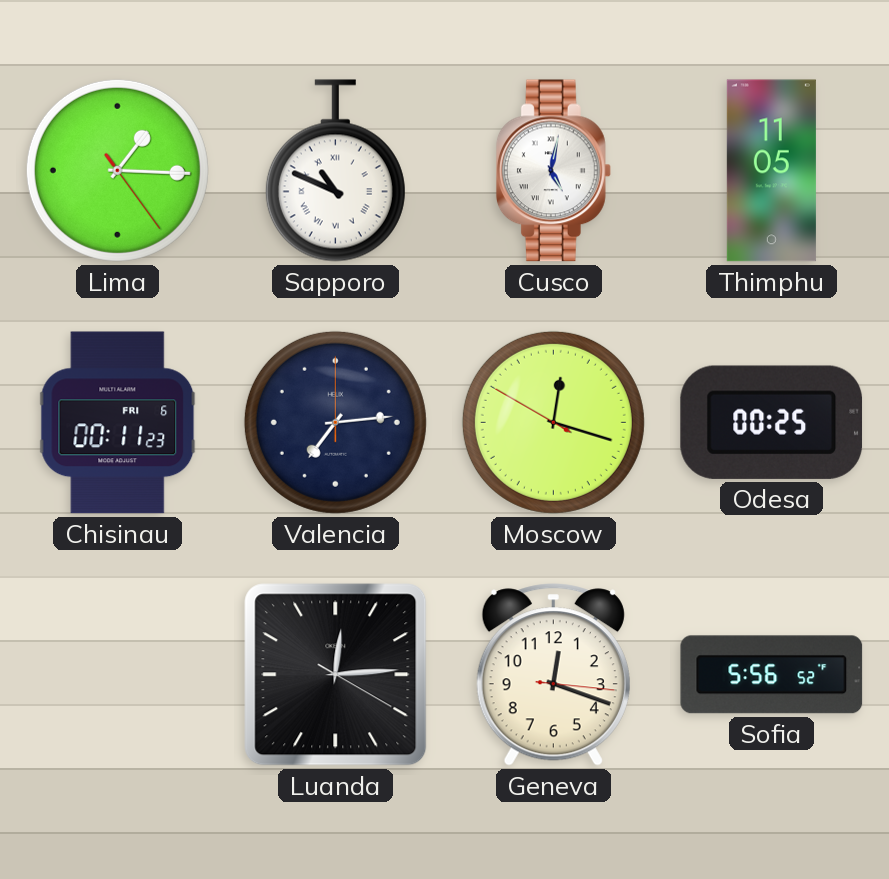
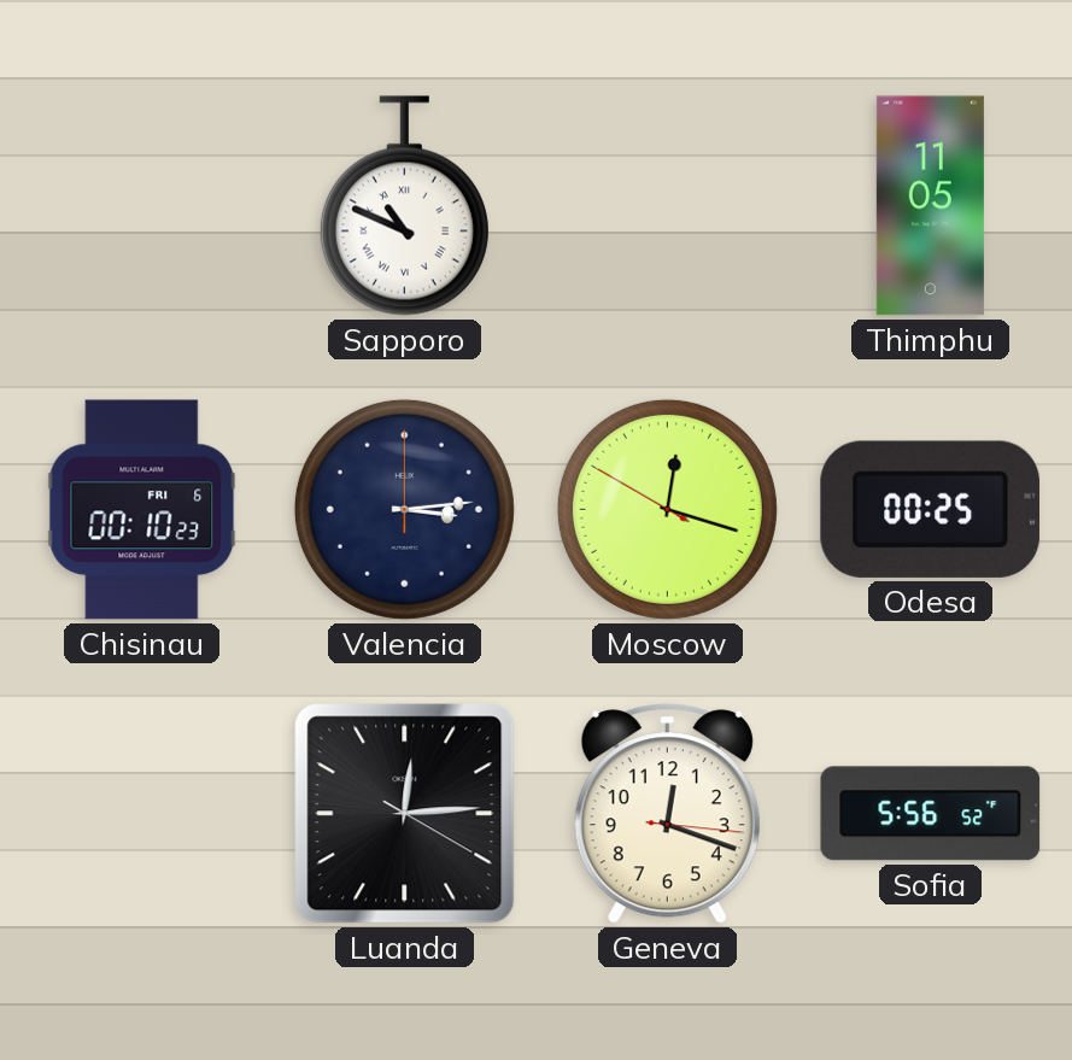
Lima: 1:15 -> none
Cusco: 5:02 -> none
Chisinau: 00:11 -> 00:10
Valencia: 7:14 -> 3:14
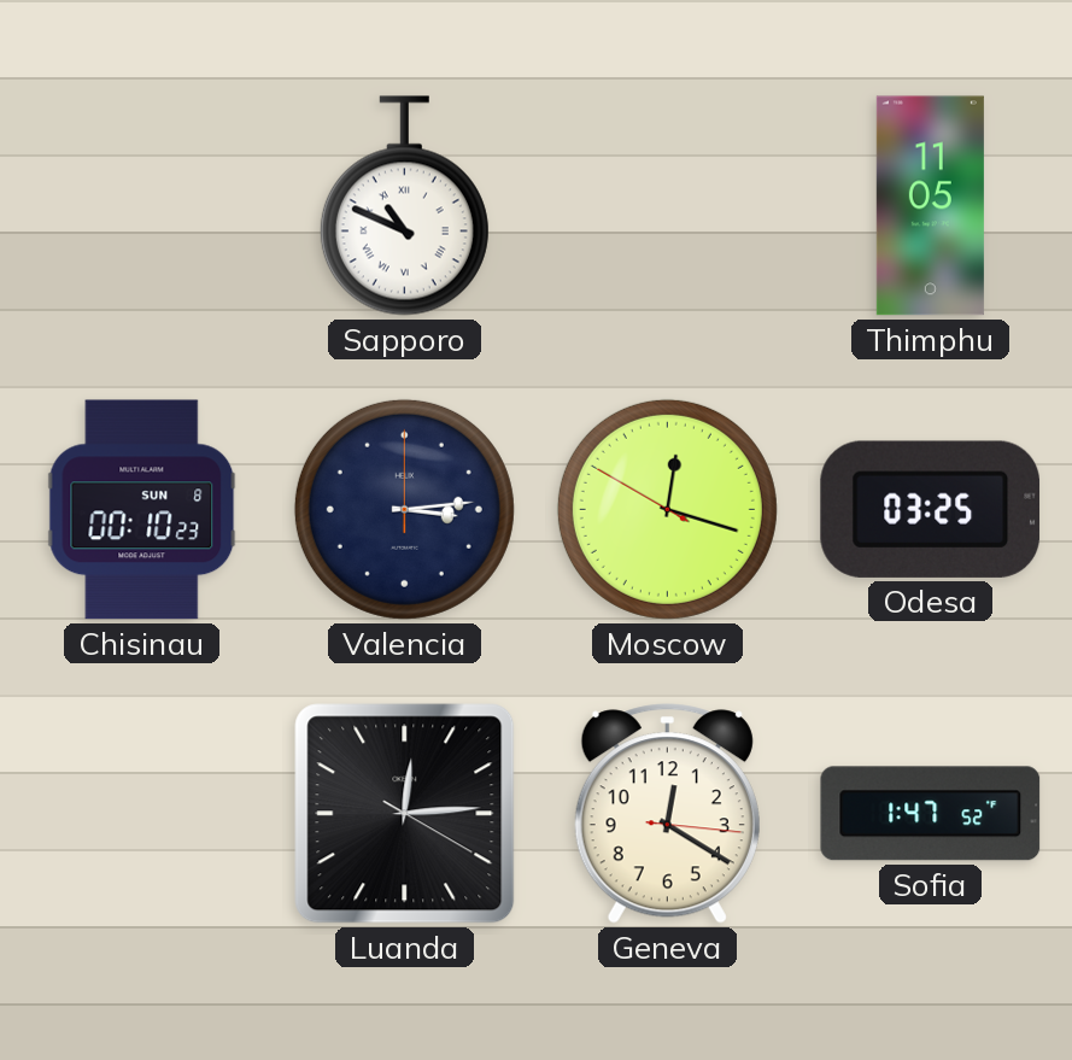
Chisinau date: FRI 6 -> SUN 8
Odesa: 00:25 -> 03:25
Geneva: 12:18 -> 12:20
Sofia: 5:56 -> 1:47
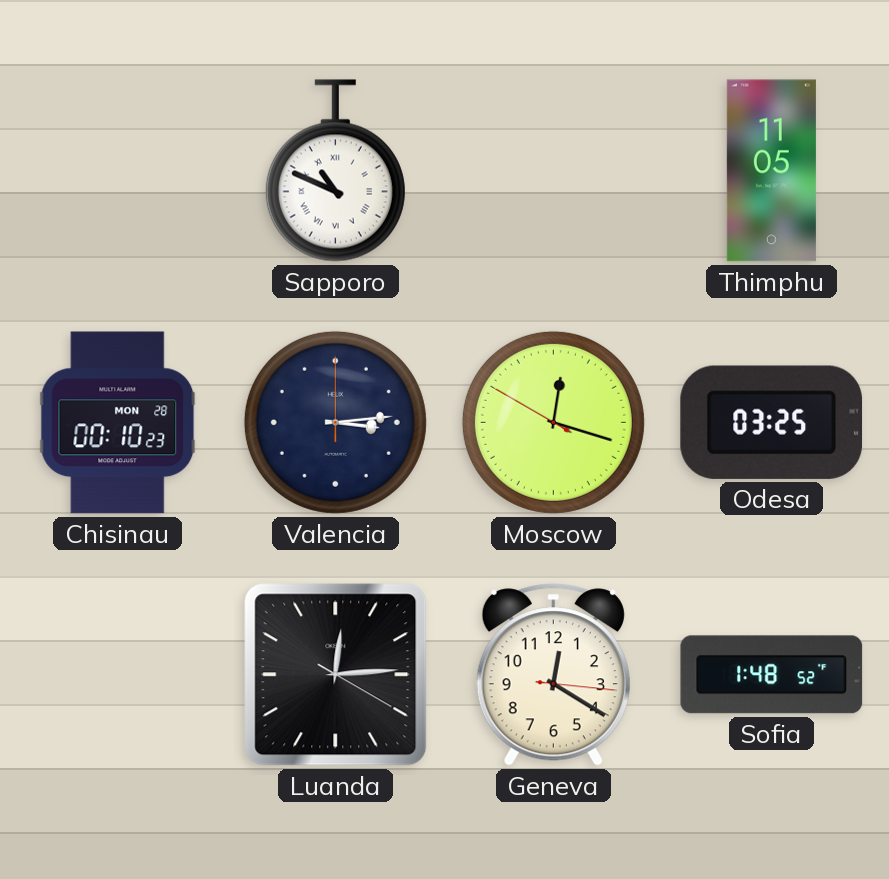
Chisinau date: SUN 8 -> MON 28
Sofia: 1:47 -> 1:48
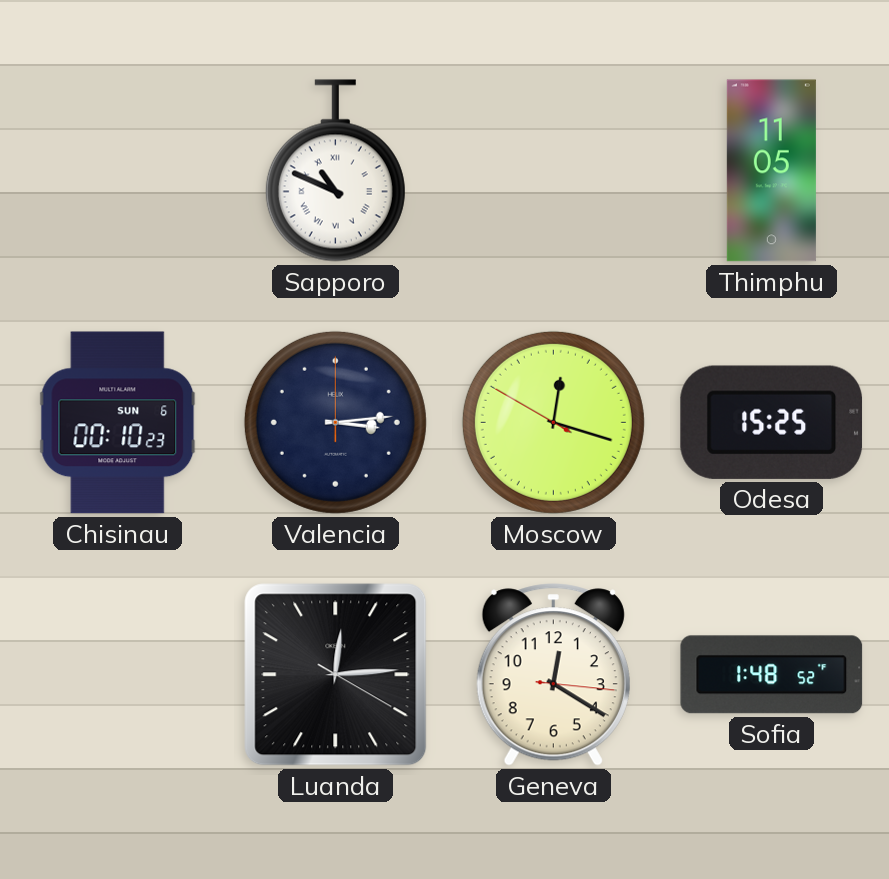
Chisinau date: MON 28 -> SUN 6
Odesa: 03:25 -> 15:25
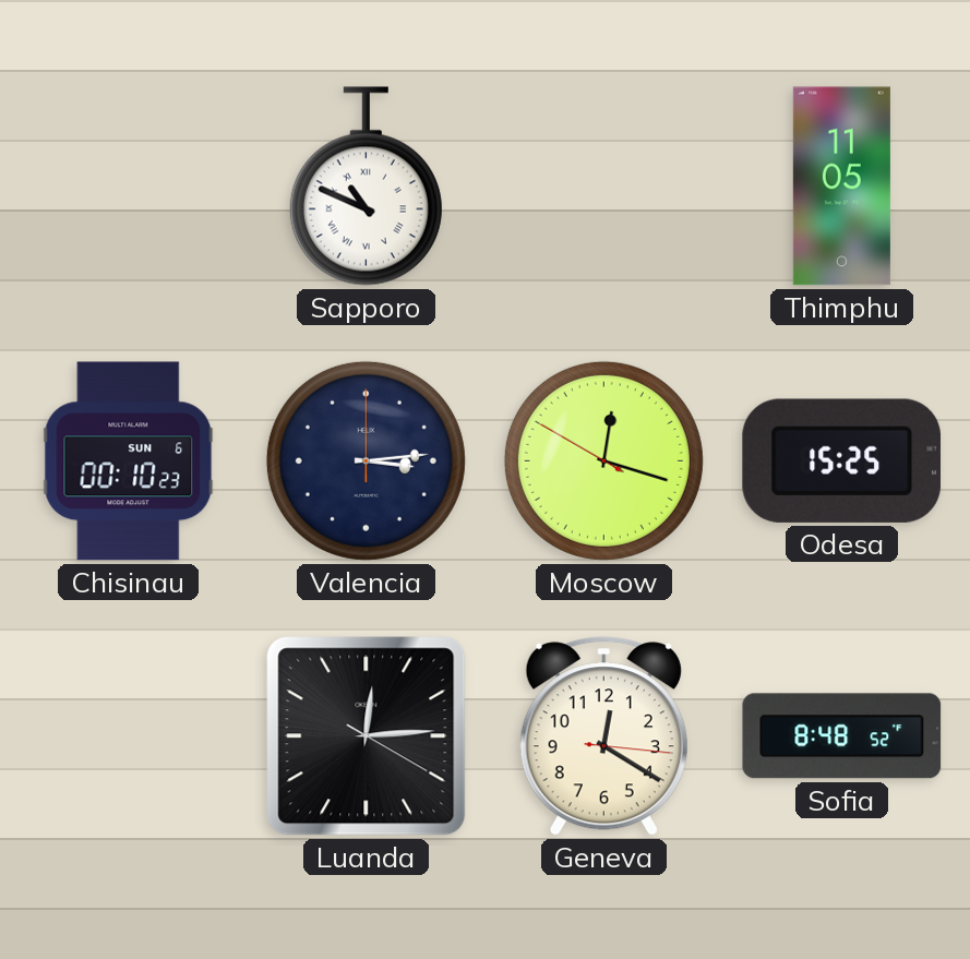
Sofia: 1:48 -> 8:48
